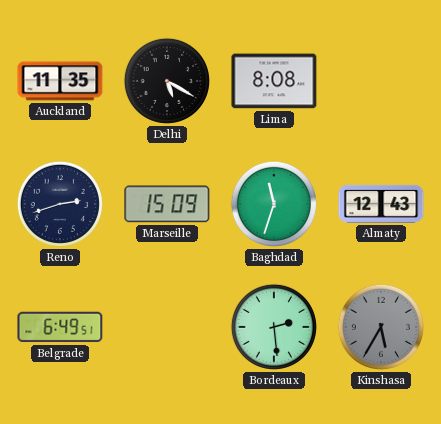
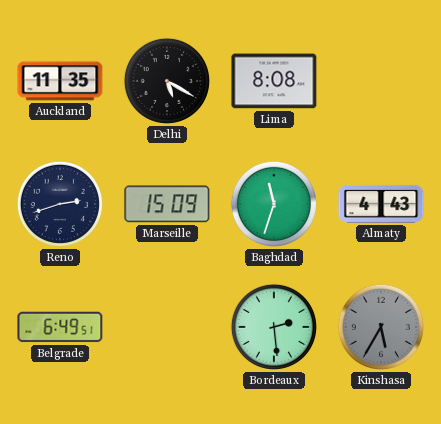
Almaty: 12:43 -> 4:43
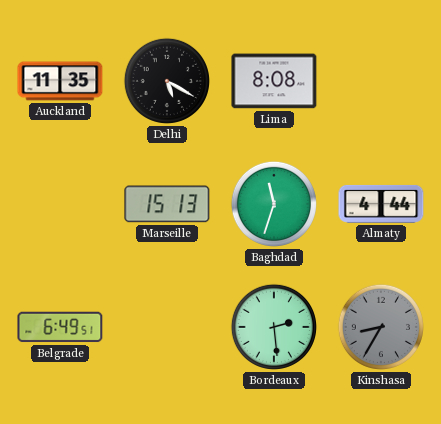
Reno: 2:42 -> none
Marseille: 15:09 -> 15:13
Almaty: 4:43 -> 4:44
Kinshasa: 5:35 -> 8:35
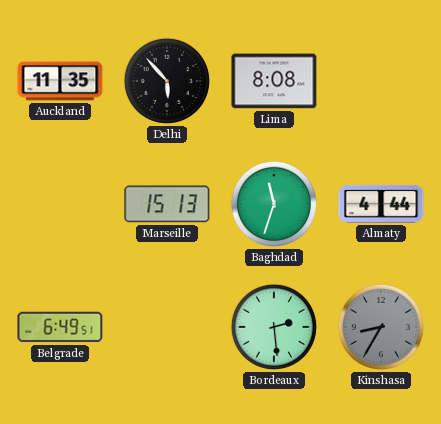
Delhi: 5:20 -> 5:53
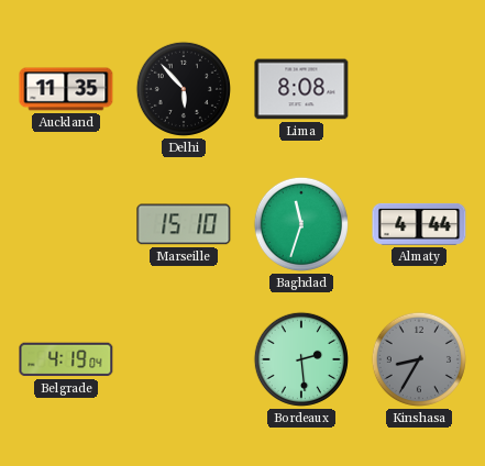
Marseille: 15:13 -> 15:10
Belgrade: 6:49 -> 4:19
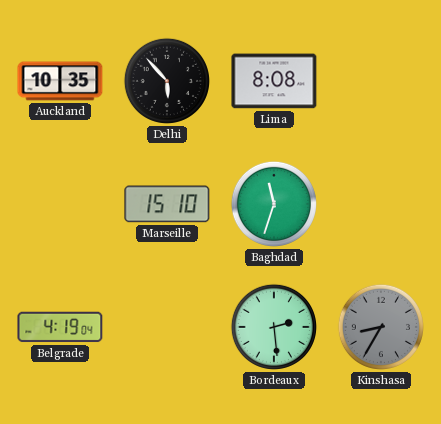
Auckland: 11:35 -> 10:35
Almaty: 4:44 -> none
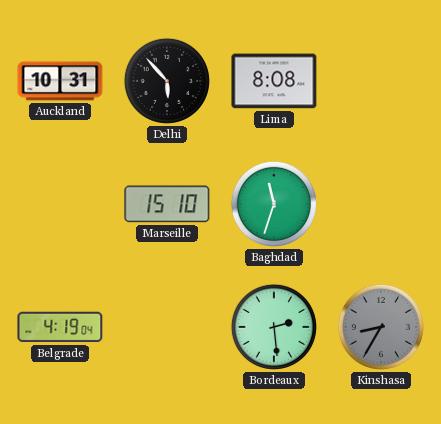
Auckland: 10:35 -> 10:31
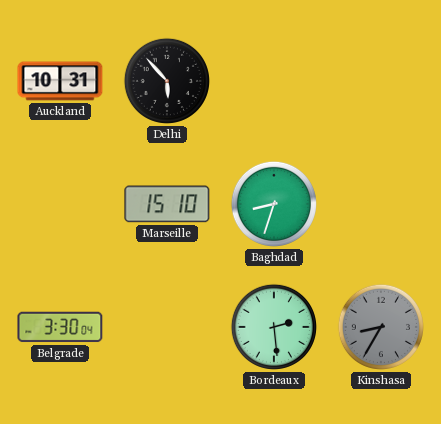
Lima: 8:08 -> none
Baghdad: 11:33 -> 8:33
Belgrade: 4:19 -> 3:30
